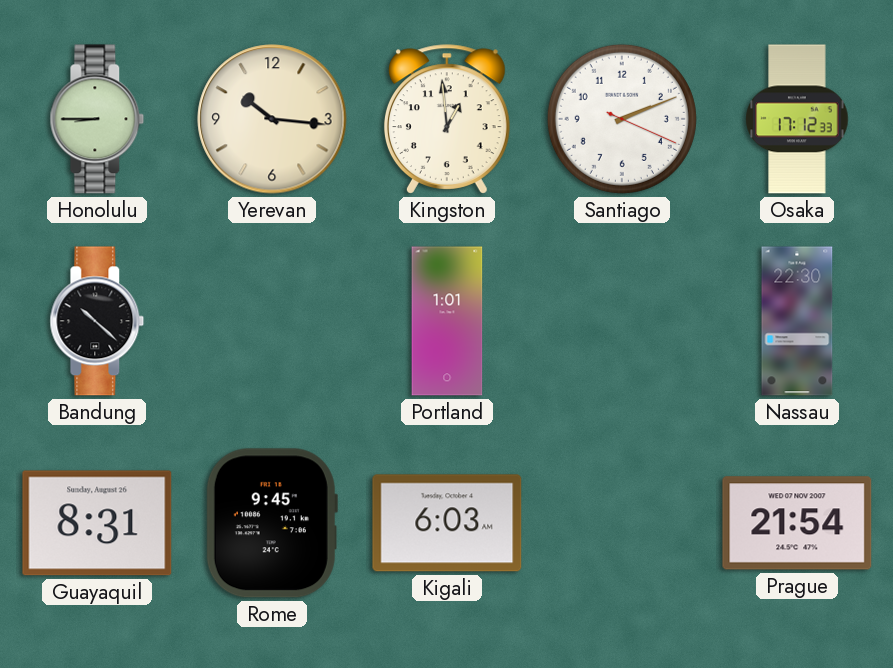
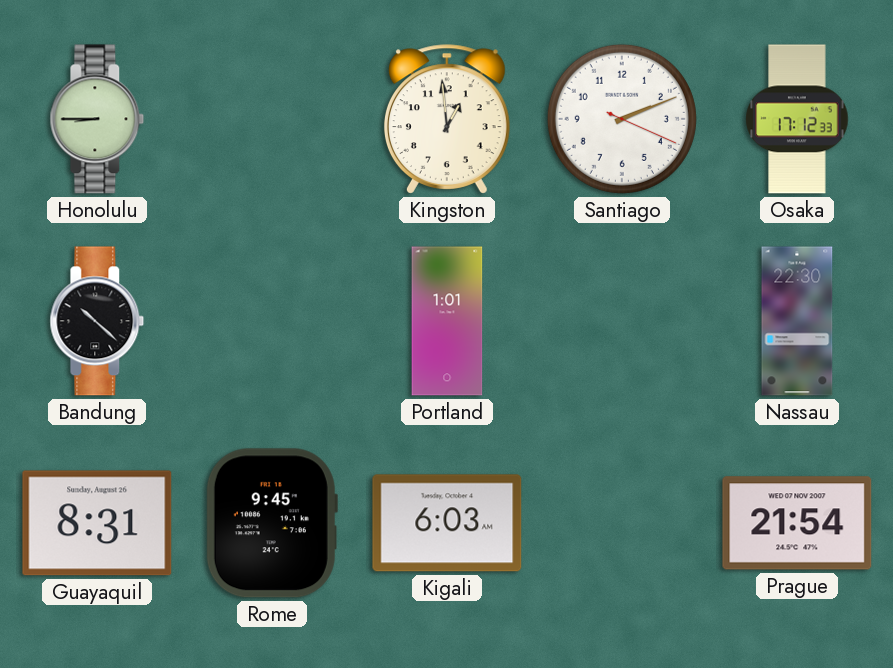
Yerevan: 10:16 -> none
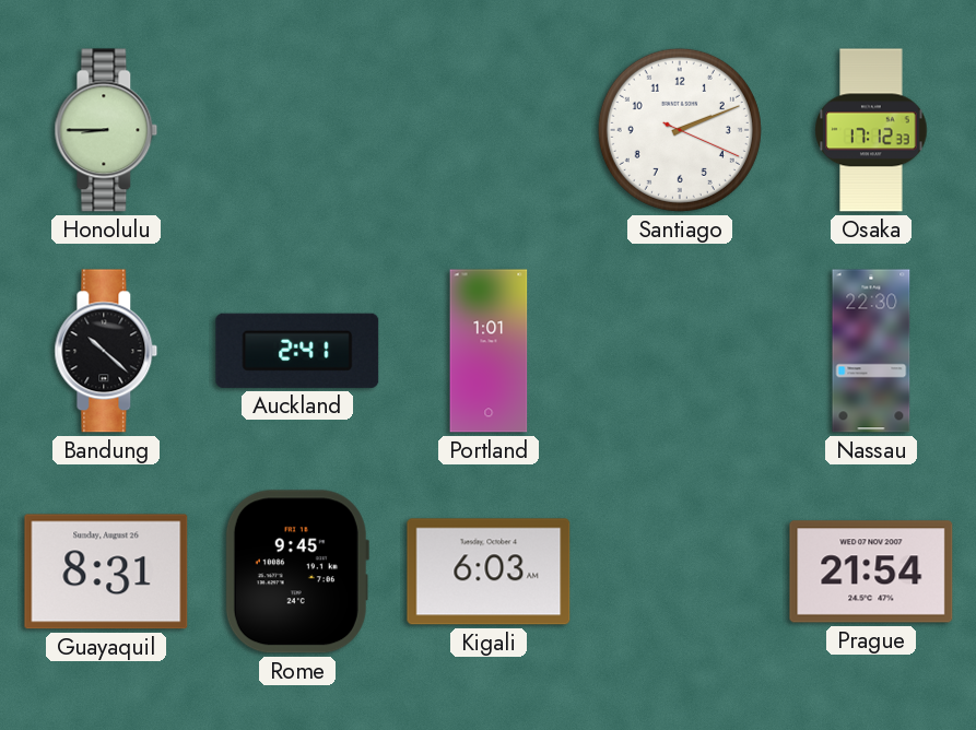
Kingston: 12:59 -> none
Auckland: none -> 2:41
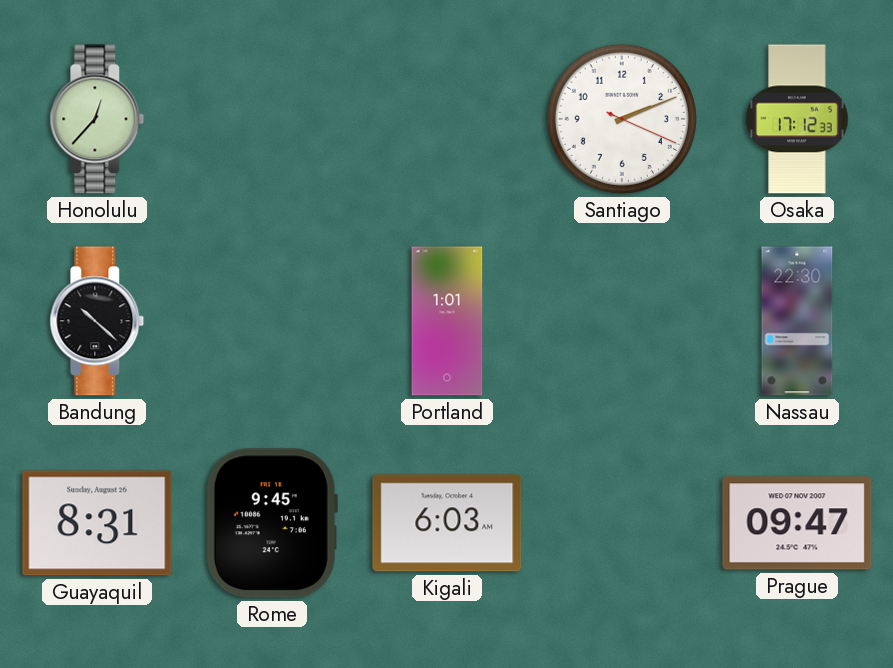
Honolulu: 8:45 -> 12:37
Auckland: 2:41 -> none
Prague: 21:54 -> 09:47
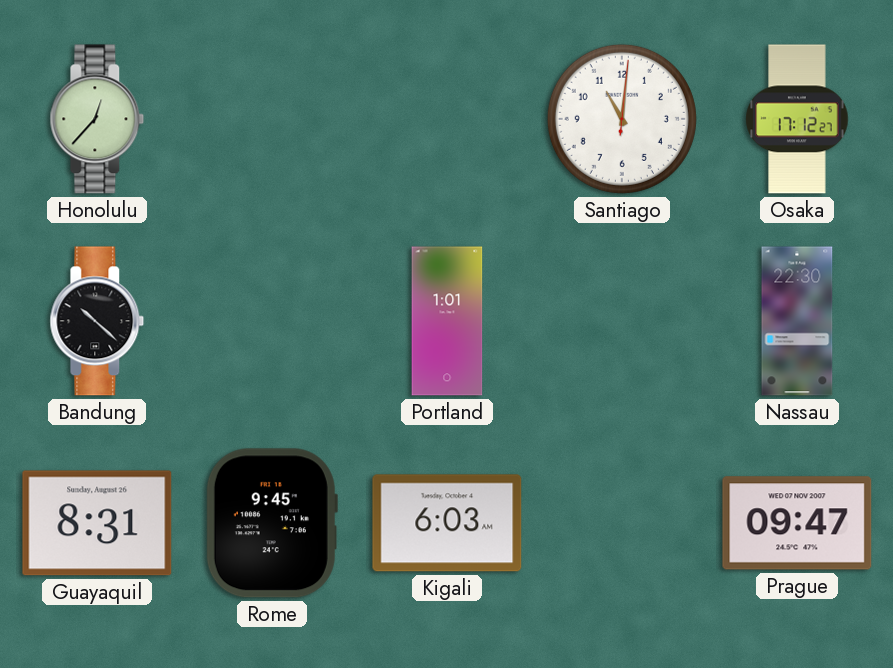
Santiago: 2:11 -> 11:01
Osaka: 17:12:33 -> 17:12:27
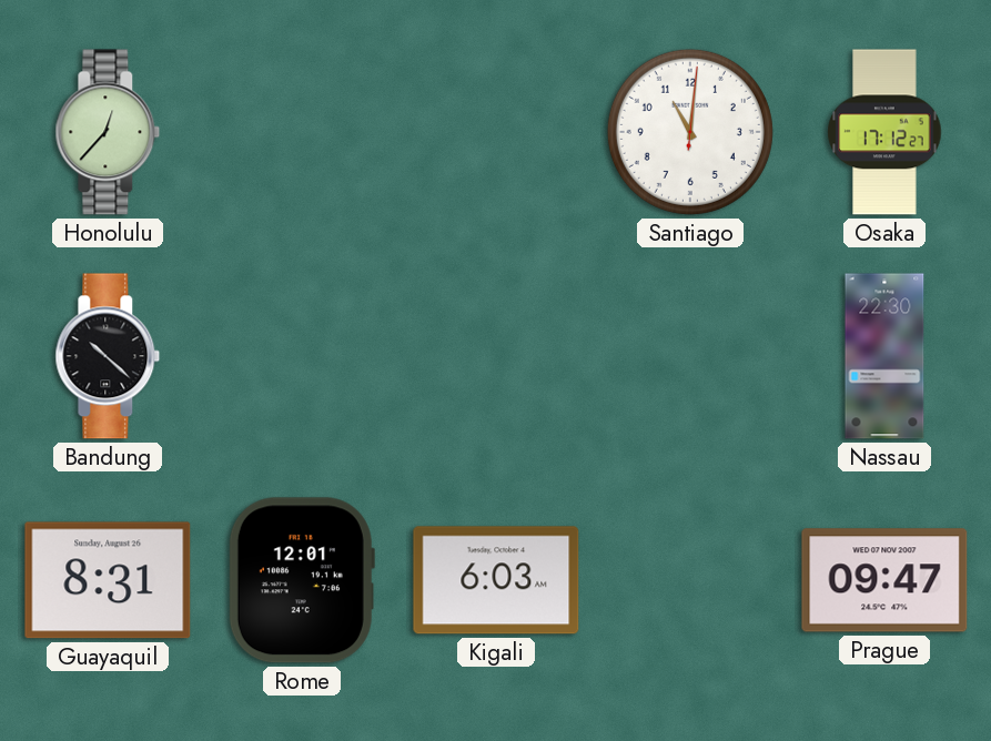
Portland: 1:01 -> none
Rome: 9:45 -> 12:01
